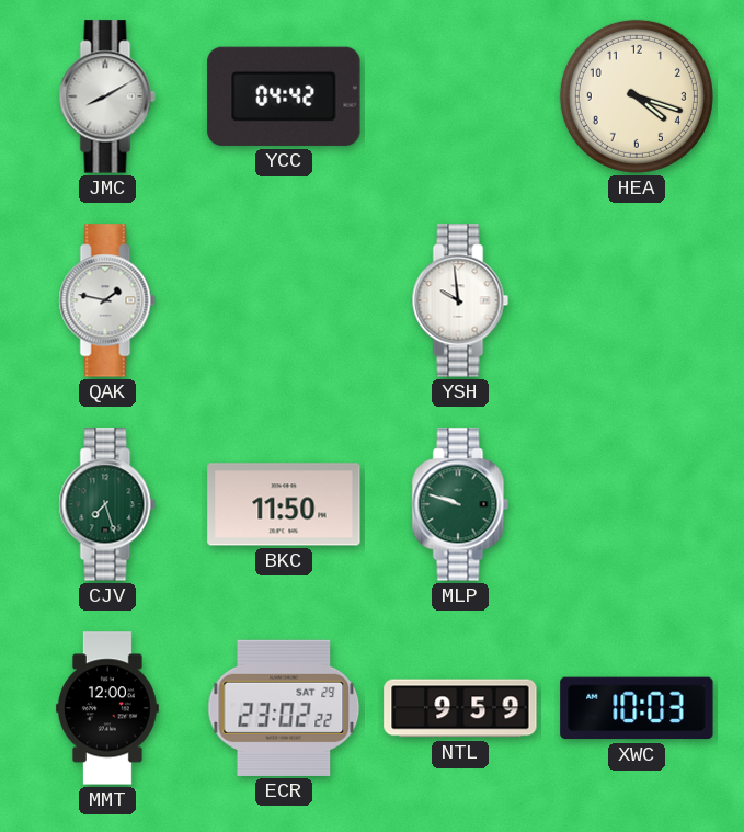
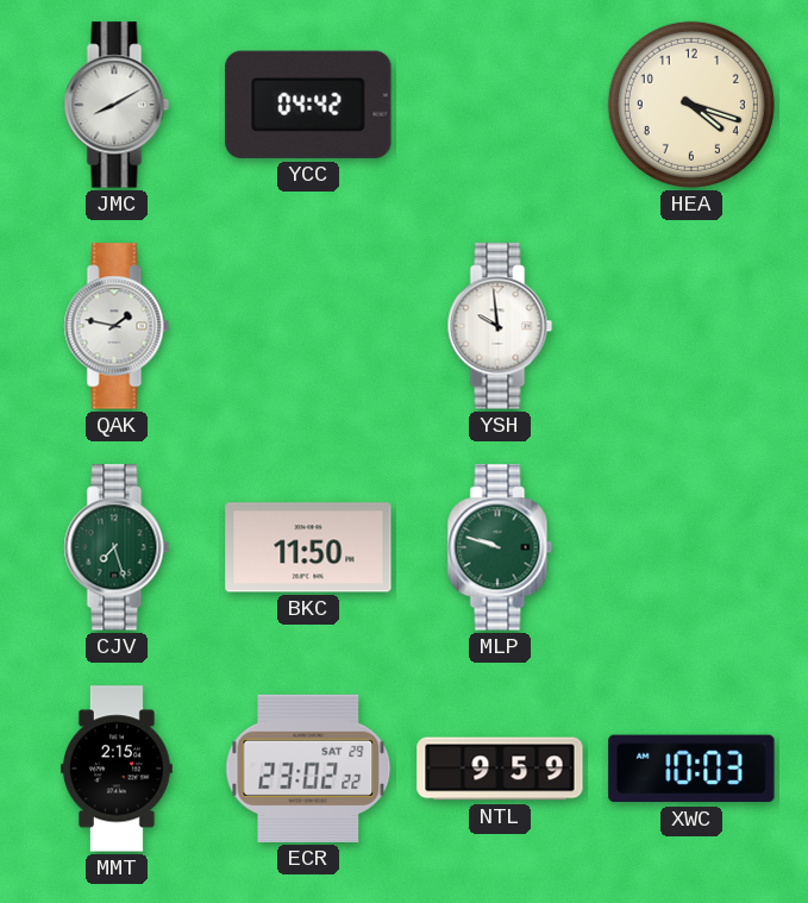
MMT: 12:00 -> 2:15
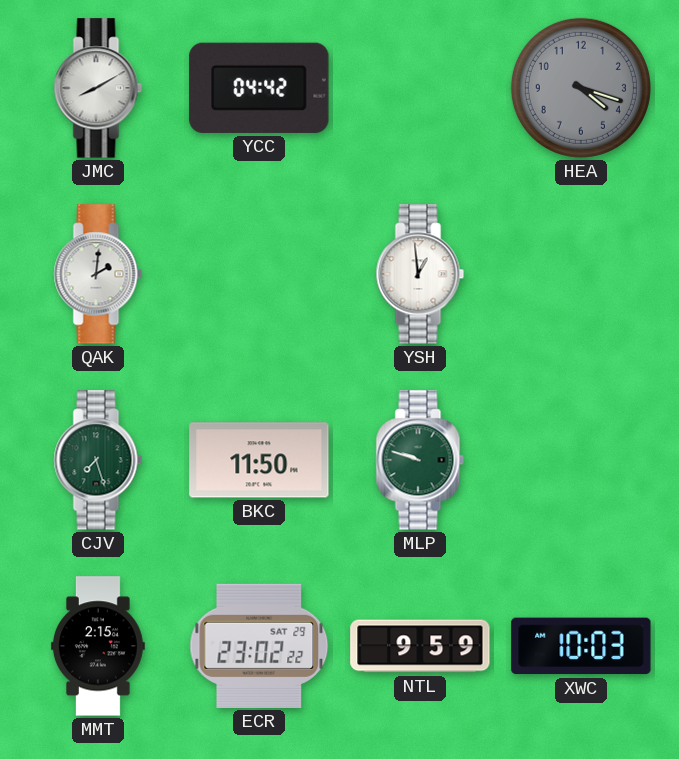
HEA dial: cream -> grey
QAK: 1:47 -> 2:01
YSH: 9:59 -> 12:59
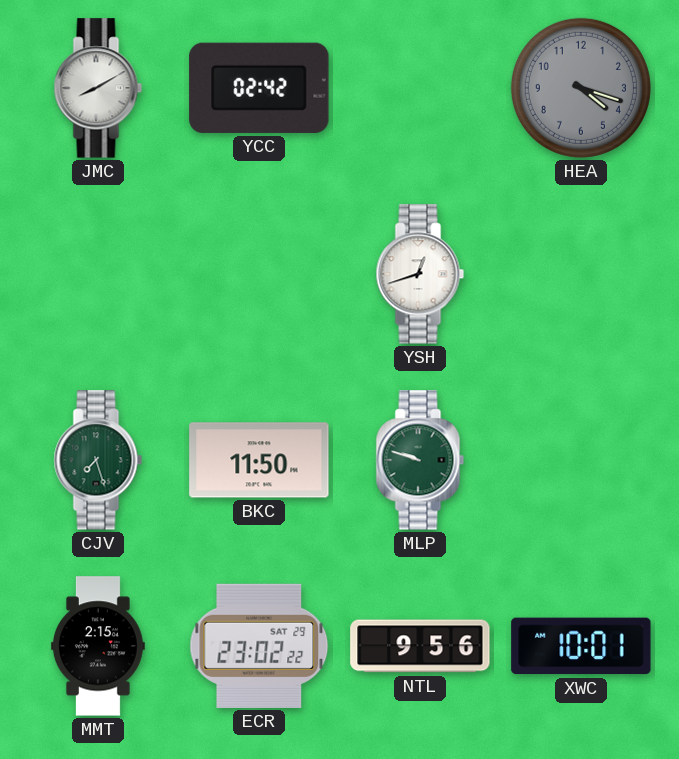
YCC: 04:42 -> 02:42
QAK: 2:01 -> none
YSH: 12:59 -> 12:42
NTL: 9:59 -> 9:56
XWC: 10:03 -> 10:01
